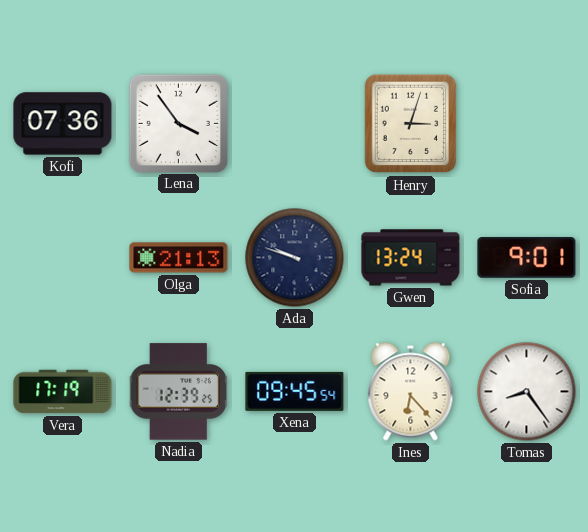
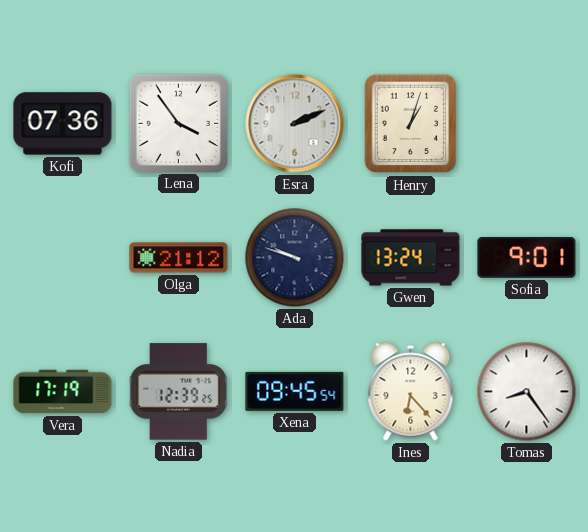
Esra: none -> 2:11
Henry: 3:03 -> 1:03
Olga: 21:13 -> 21:12
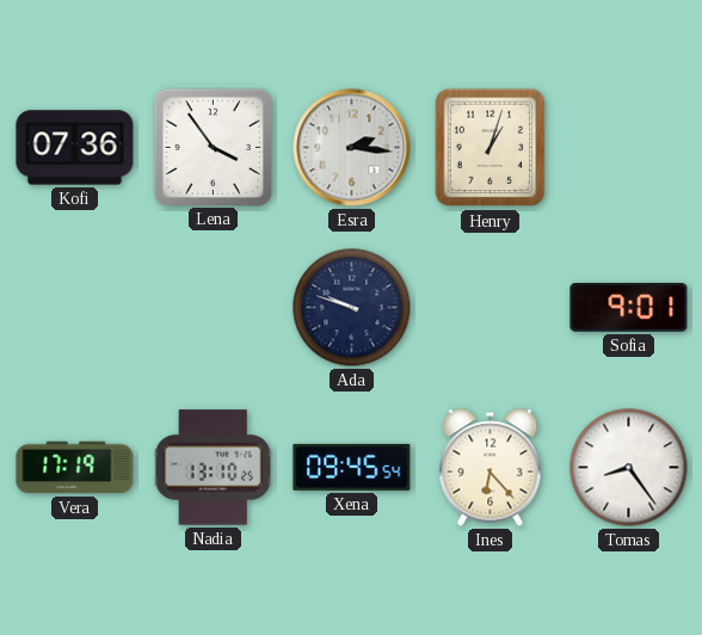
Esra: 2:11 -> 2:16
Olga: 21:12 -> none
Gwen: 13:24 -> none
Nadia: 12:39 -> 13:10
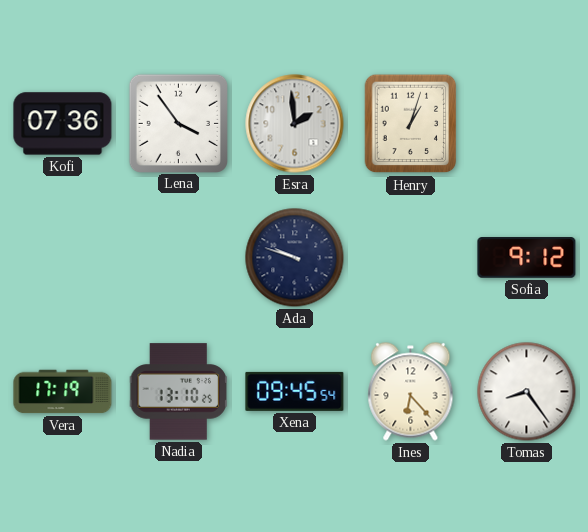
Esra: 2:16 -> 1:59
Sofia: 9:01 -> 9:12
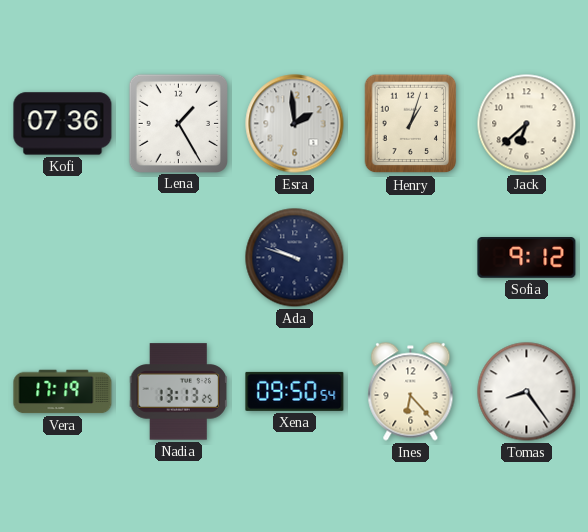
Lena: 3:54 -> 1:25
Jack: none -> 6:38
Nadia: 13:10 -> 13:13
Xena: 09:45 -> 09:50
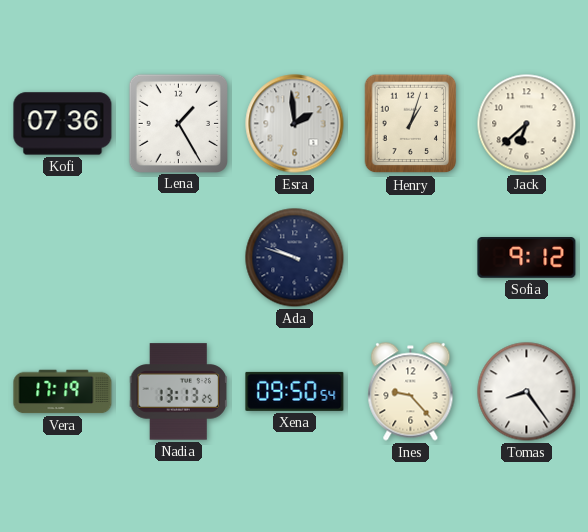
Ines: 6:23 -> 9:23
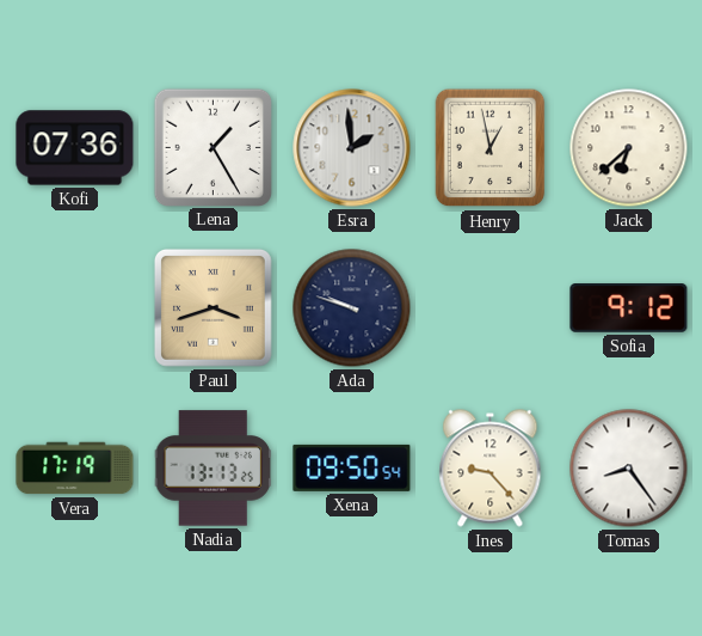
Henry: 1:03 -> 12:58
Paul: none -> 3:42
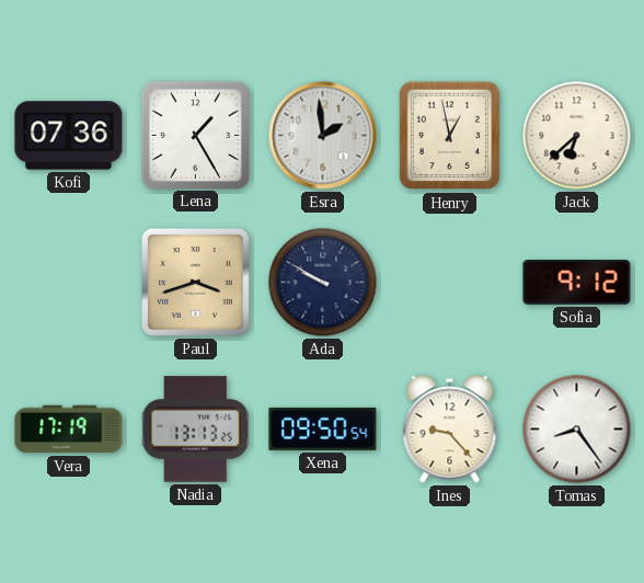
Ada: 9:48 -> 9:50
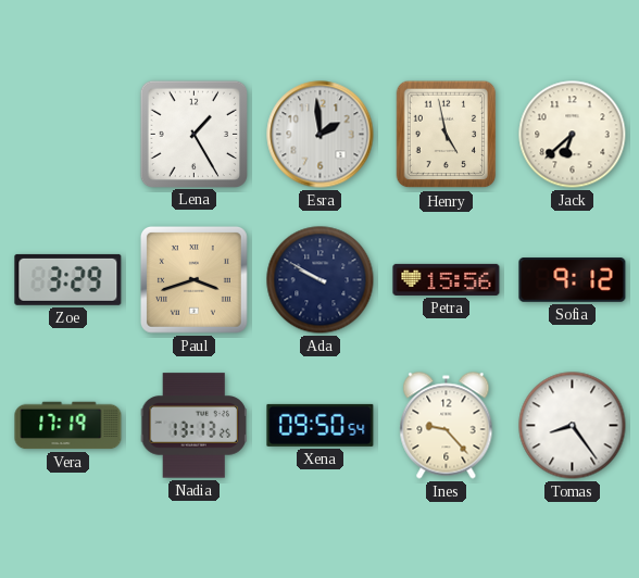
Kofi: 07:36 -> none
Henry: 12:58 -> 4:58
Zoe: none -> 3:29
Petra: none -> 15:56
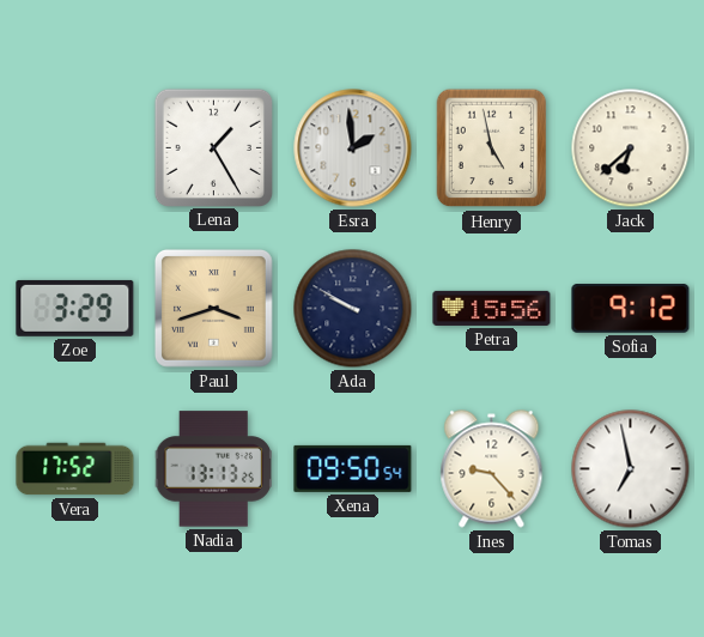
Vera: 17:19 -> 17:52
Tomas: 8:24 -> 6:58
